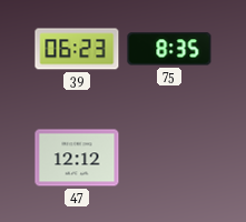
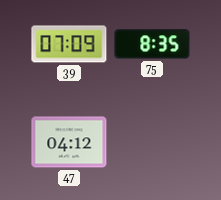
39: 06:23 -> 07:09
47: 12:12 -> 04:12
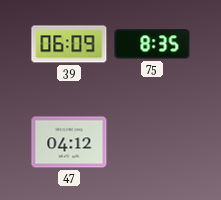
39: 07:09 -> 06:09
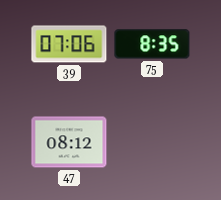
39: 06:09 -> 07:06
47: 04:12 -> 08:12
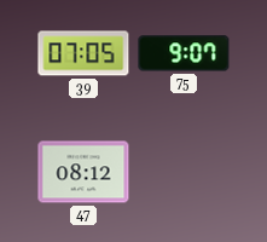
39: 07:06 -> 07:05
75: 8:35 -> 9:07
